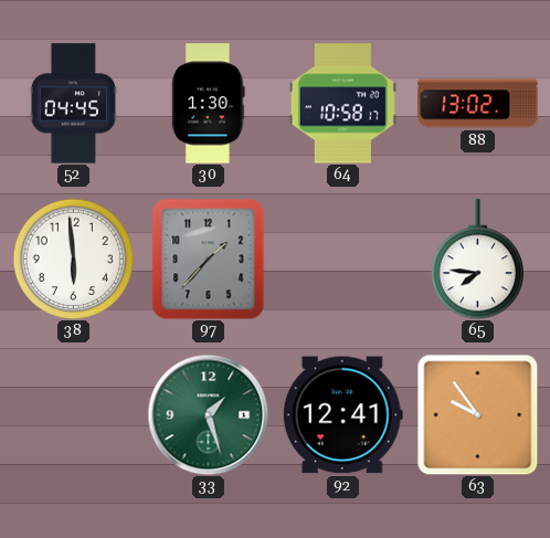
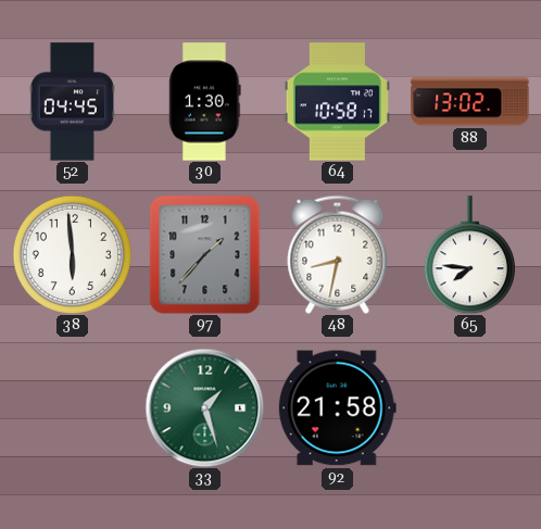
48: none -> 8:32
92: 12:41 -> 21:58
63: 9:54 -> none
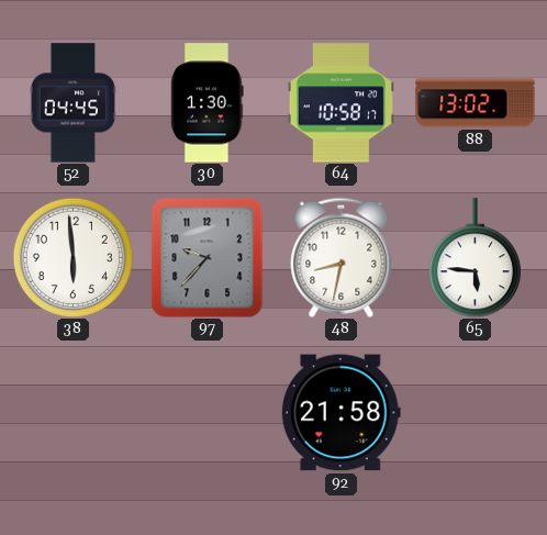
97: 1:37 -> 9:37
65: 7:46 -> 5:46
33: 1:27 -> none
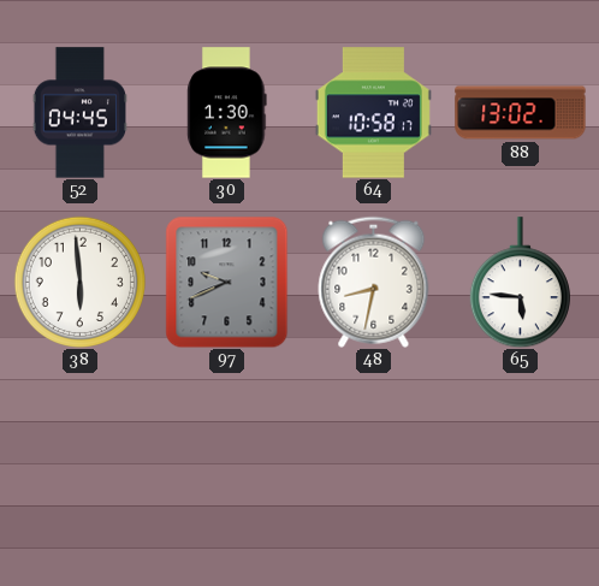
97: 9:37 -> 9:41
92: 21:58 -> none
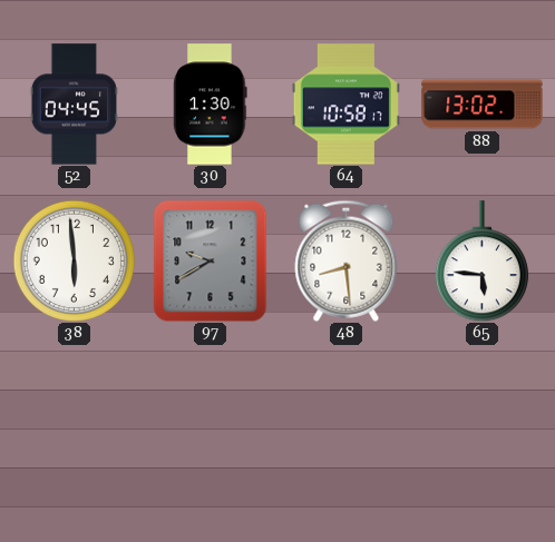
97: 9:41 -> 9:40
48: 8:32 -> 8:29
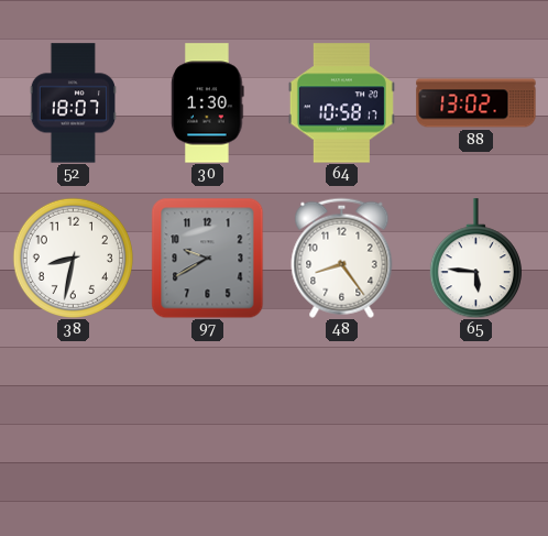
52: 04:45 -> 18:07
38: 5:59 -> 8:32
48: 8:29 -> 8:24
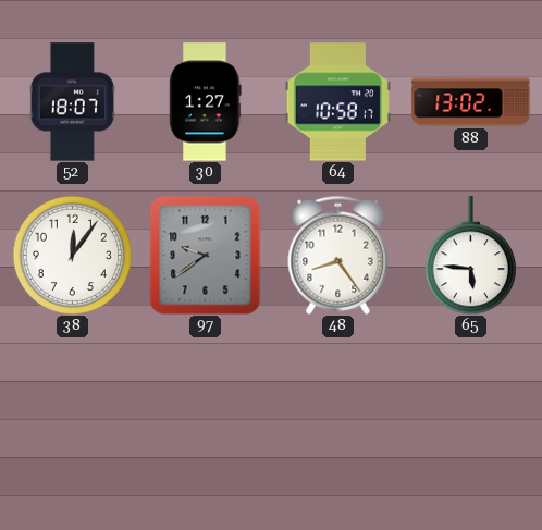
30: 1:30 -> 1:27
38: 8:32 -> 12:06
97: 9:40 -> 9:39
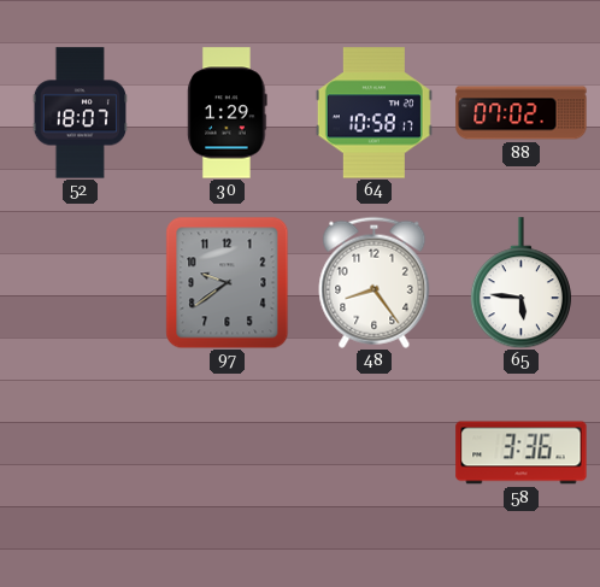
30: 1:27 -> 1:29
88: 13:02 -> 07:02
38: 12:06 -> none
58: none -> 3:36
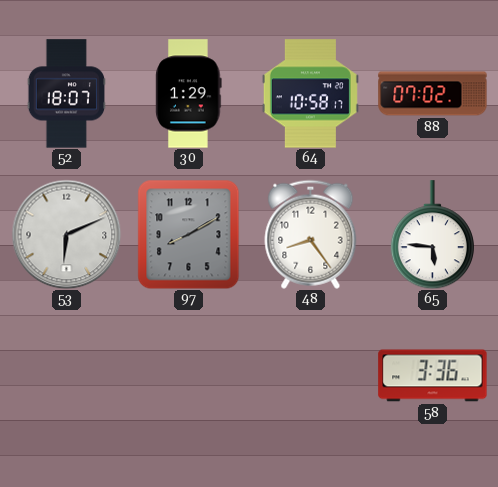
53: none -> 6:11
97: 9:39 -> 8:10
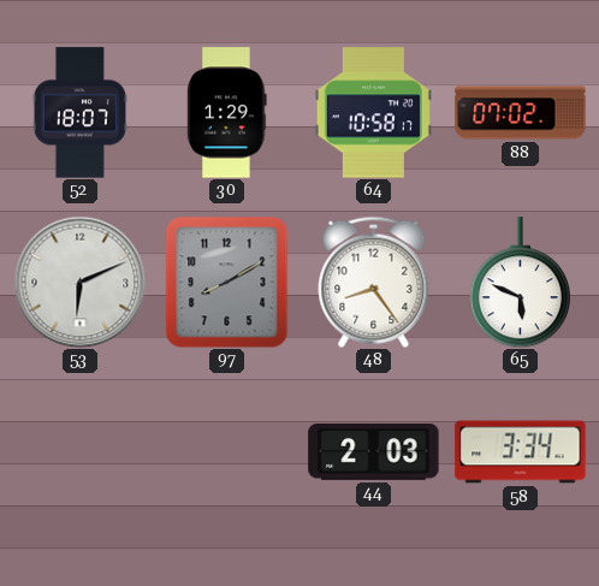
65: 5:46 -> 5:49
44: none -> 2:03
58: 3:36 -> 3:34
